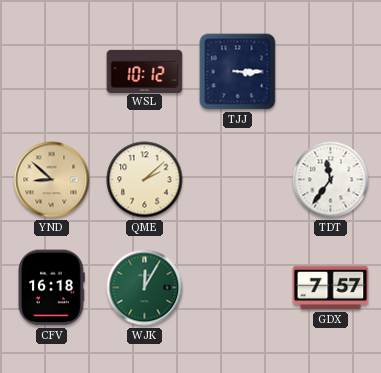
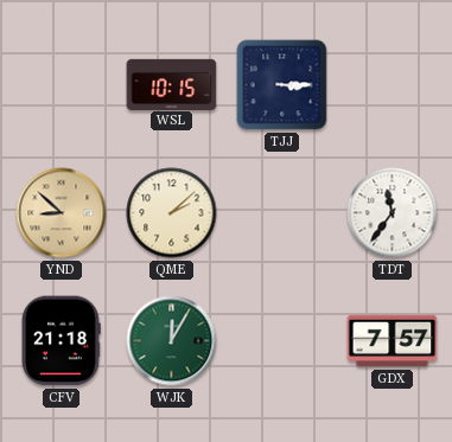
WSL: 10:12 -> 10:15
CFV: 16:18 -> 21:18
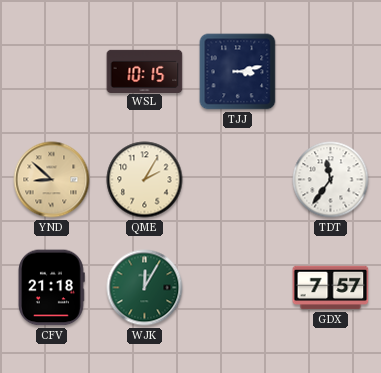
TJJ: 3:15 -> 3:13
QME: 2:08 -> 2:05
